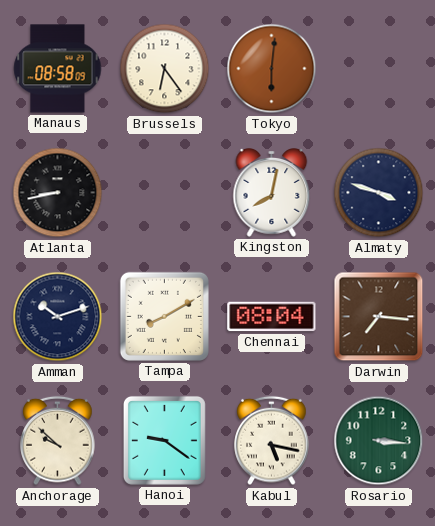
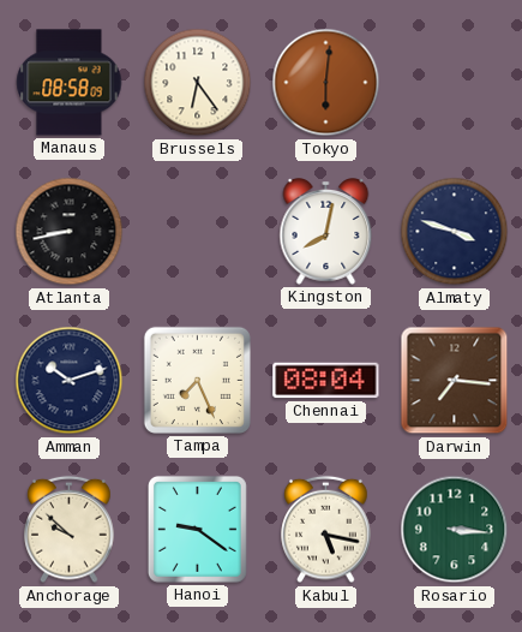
Tampa: 8:10 -> 7:26
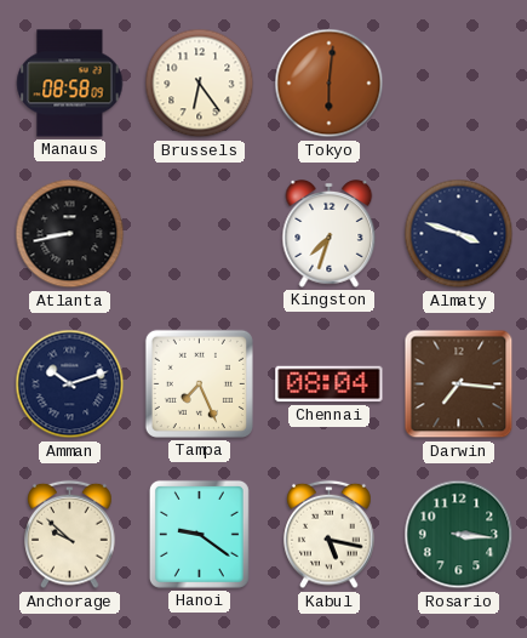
Kingston: 8:02 -> 7:33
